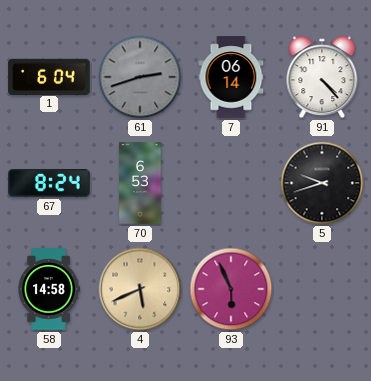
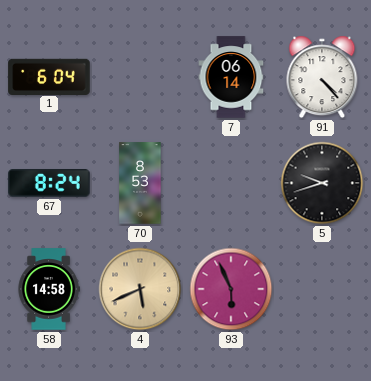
61: 2:42 -> none
70: 6:53 -> 8:53
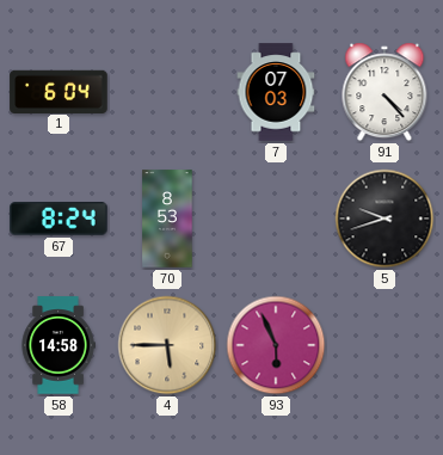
7: 06:14 -> 07:03
4: 5:41 -> 5:45
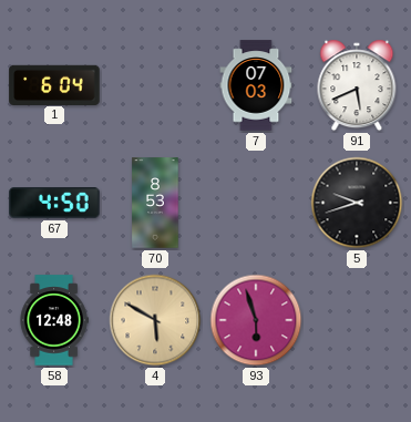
91: 4:23 -> 5:41
67: 8:24 -> 4:50
58: 14:58 -> 12:48
4: 5:45 -> 5:50
93: 5:56 -> 5:57
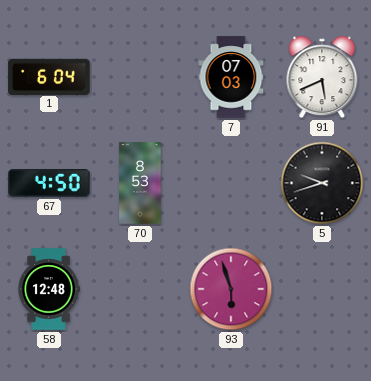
4: 5:50 -> none
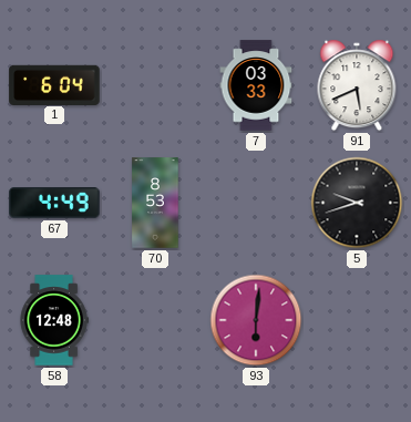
7: 07:03 -> 03:33
67: 4:50 -> 4:49
93: 5:57 -> 6:01
